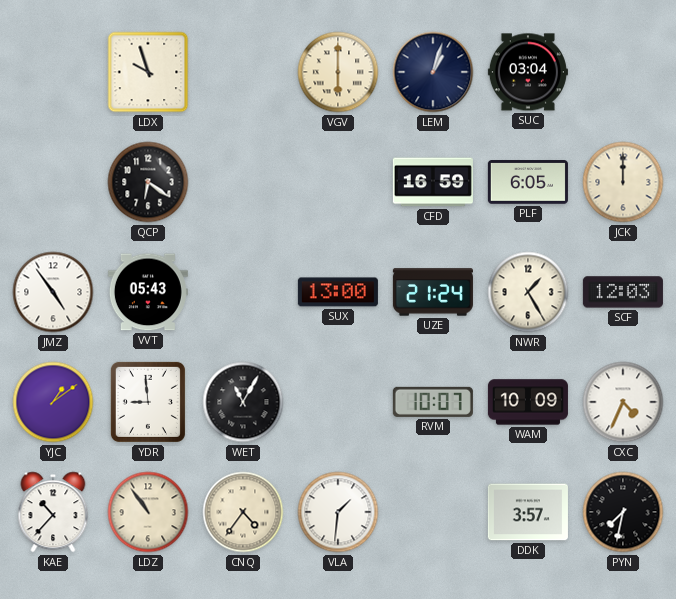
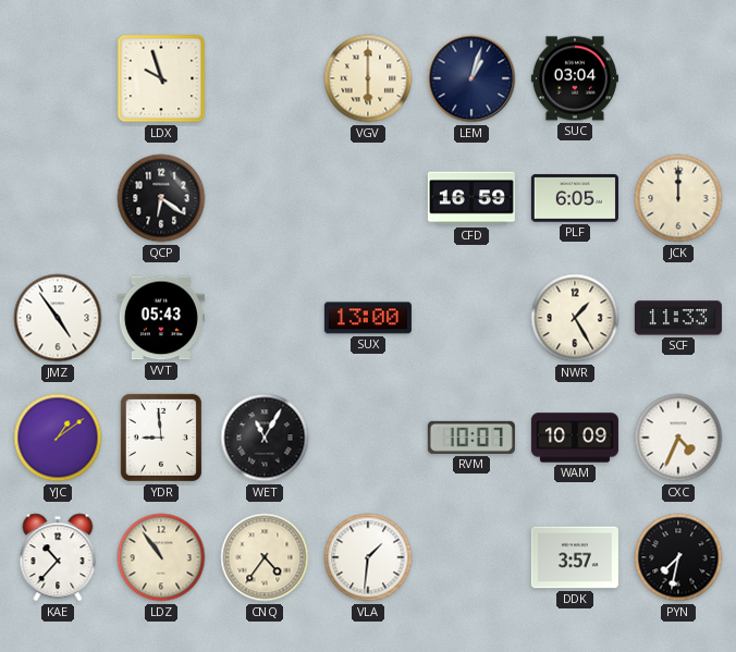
UZE: 21:24 -> none
SCF: 12:03 -> 11:33
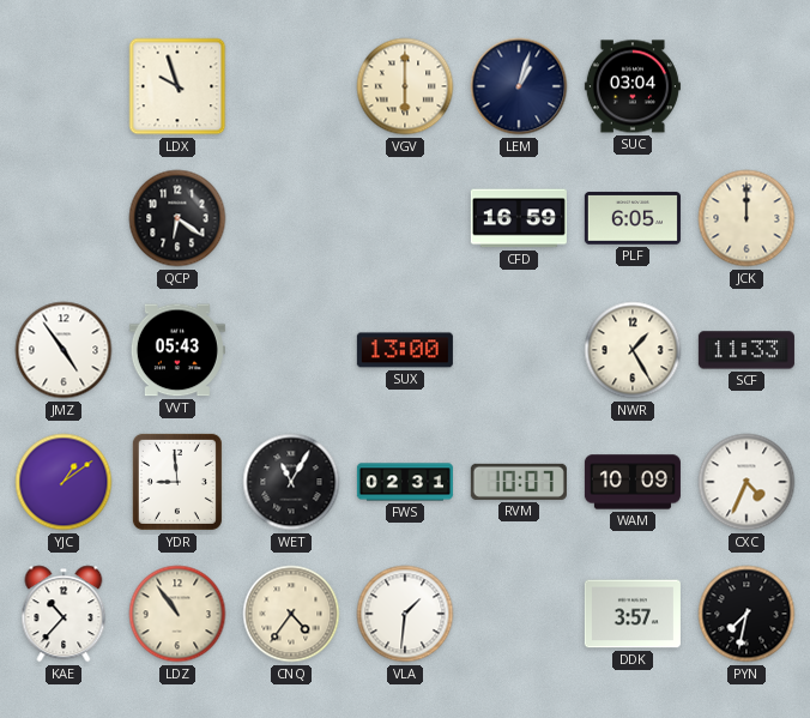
FWS: none -> 02:31
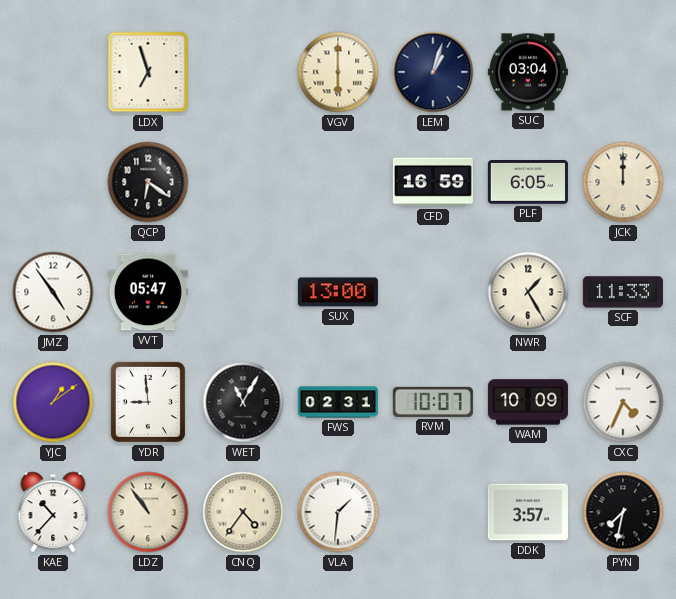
LDX: 9:57 -> 6:57
VVT: 05:43 -> 05:47
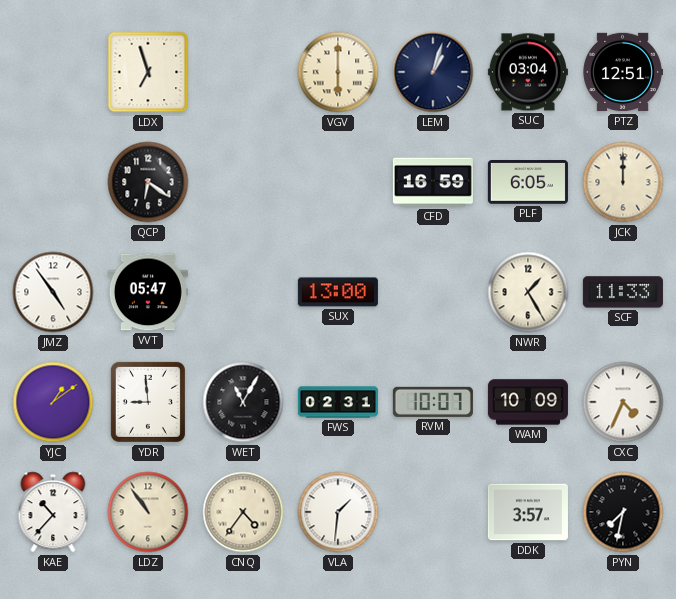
PTZ: none -> 12:51
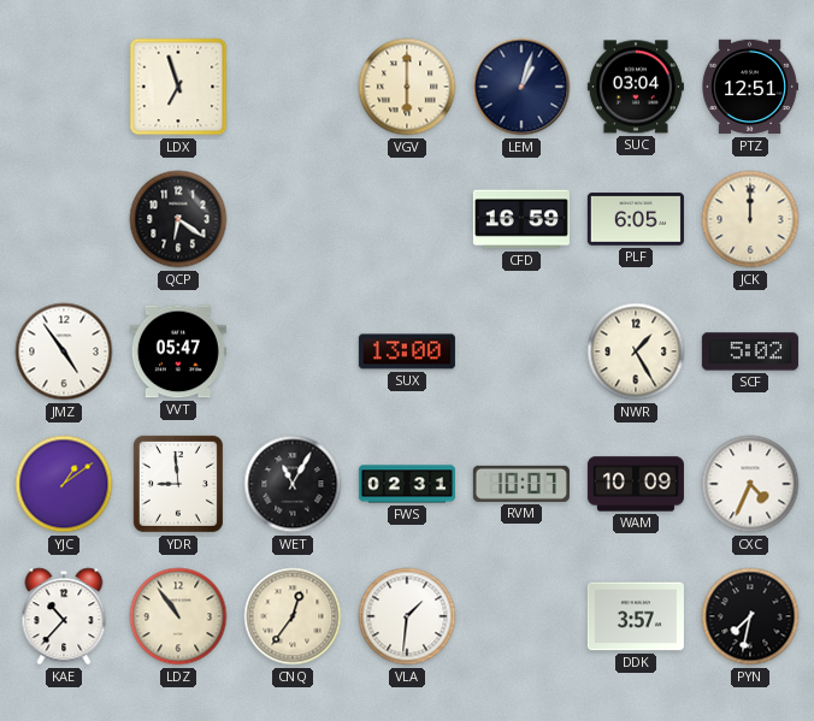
SCF: 11:33 -> 5:02
CNQ: 4:36 -> 12:36
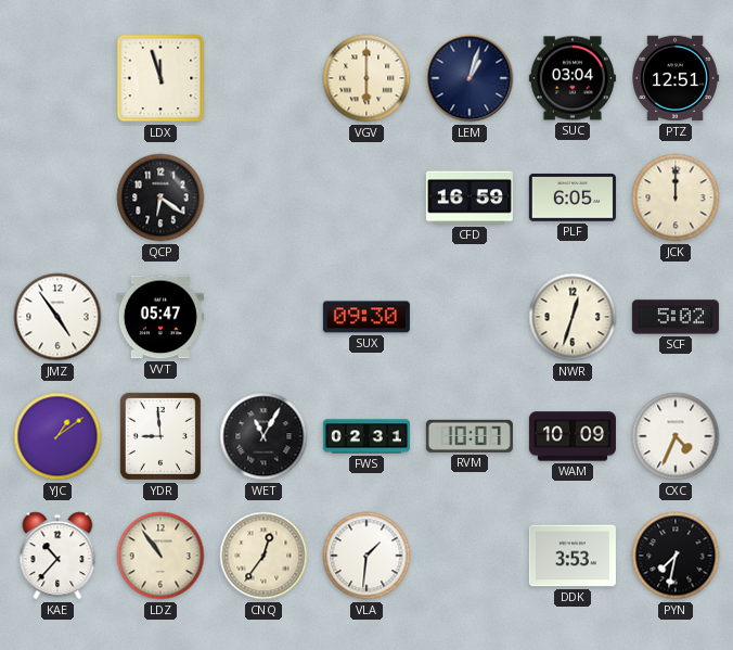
LDX: 6:57 -> 11:57
SUX: 13:00 -> 09:30
NWR: 1:25 -> 12:33
DDK: 3:57 -> 3:53
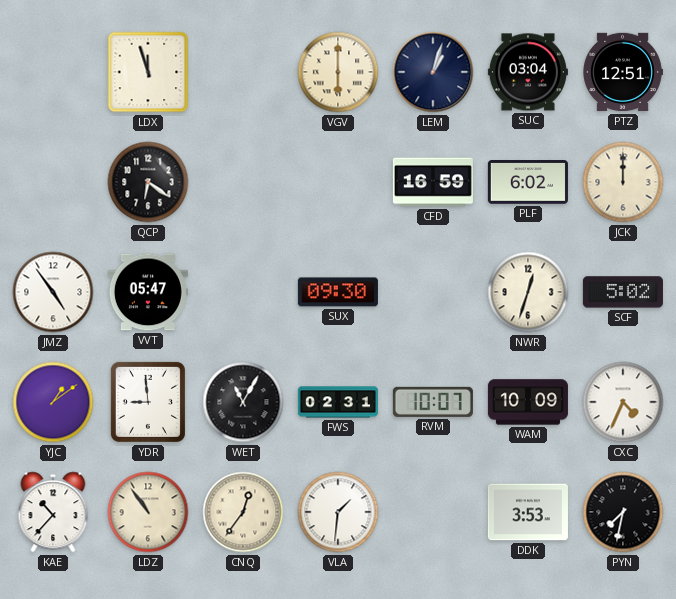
PLF: 6:05 -> 6:02
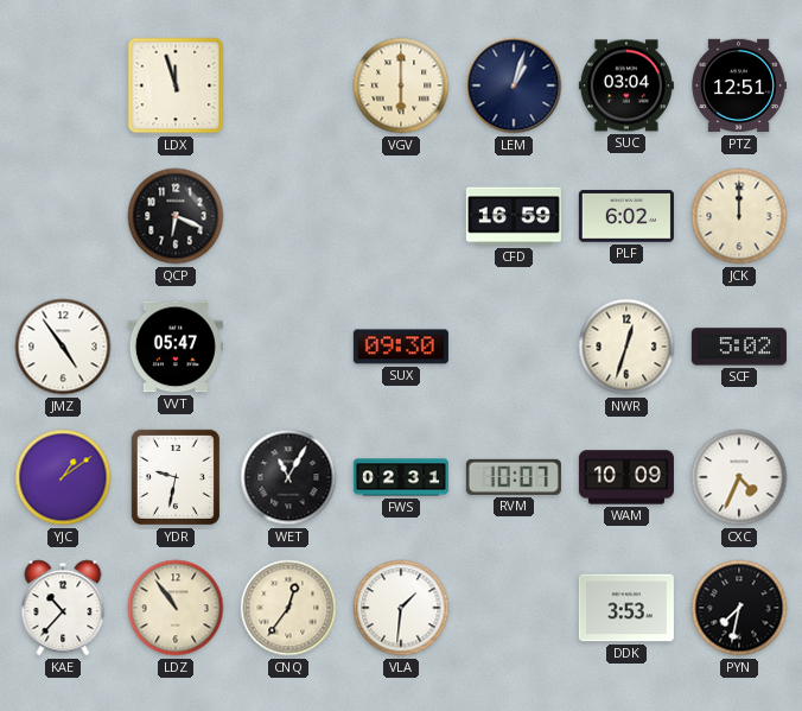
QCP: 6:21 -> 6:19
YDR: 8:59 -> 9:32
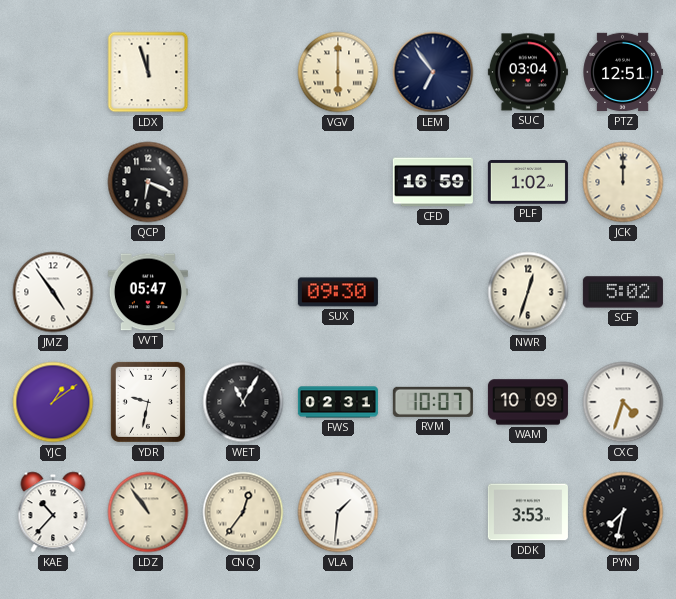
LEM: 1:03 -> 6:54
PLF: 6:02 -> 1:02
CXC: 4:34 -> 4:33
